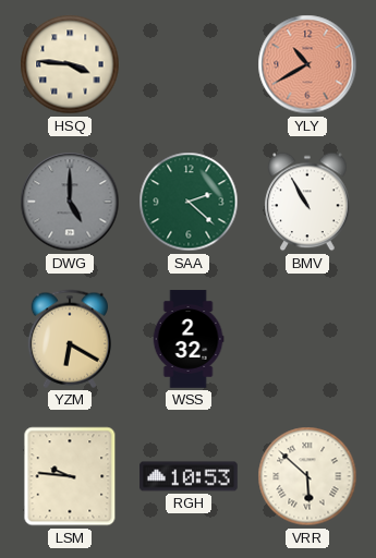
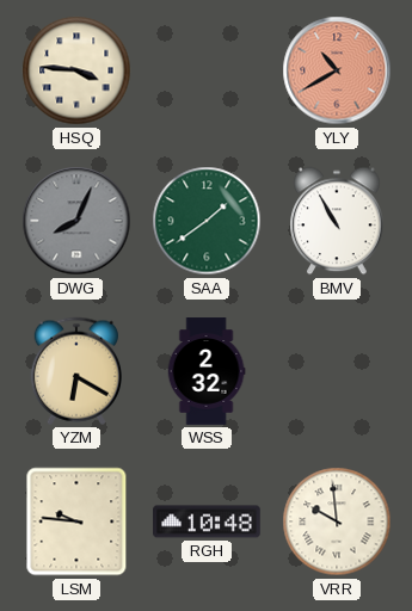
DWG: 5:00 -> 8:04
SAA: 2:22 -> 1:39
RGH: 10:53 -> 10:48
VRR: 5:52 -> 9:59
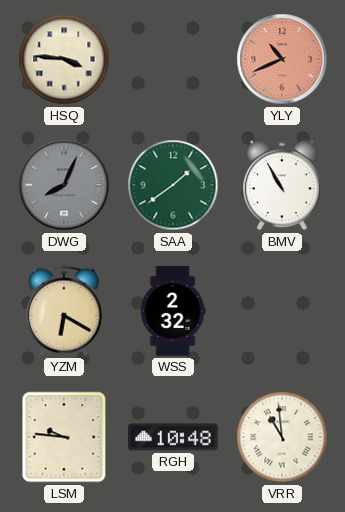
YLY: 10:40 -> 10:41
VRR: 9:59 -> 10:59
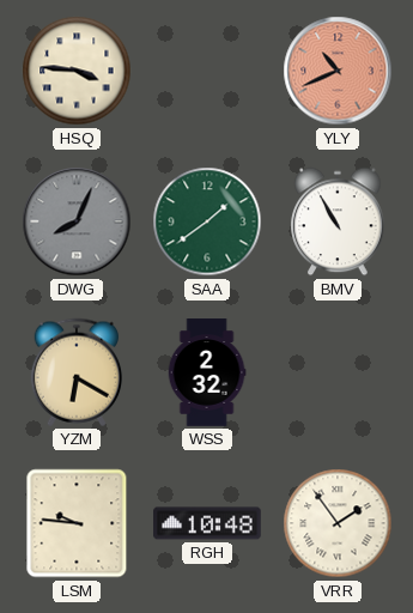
VRR: 10:59 -> 1:54
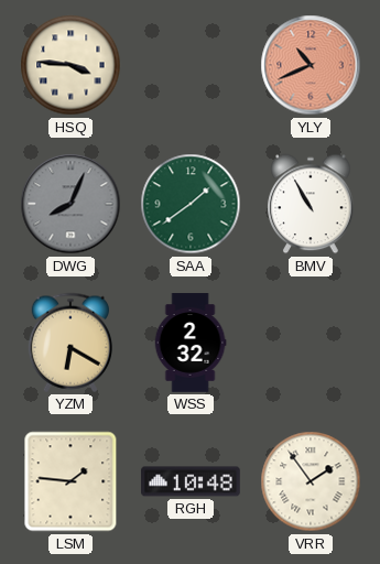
LSM: 9:46 -> 1:46
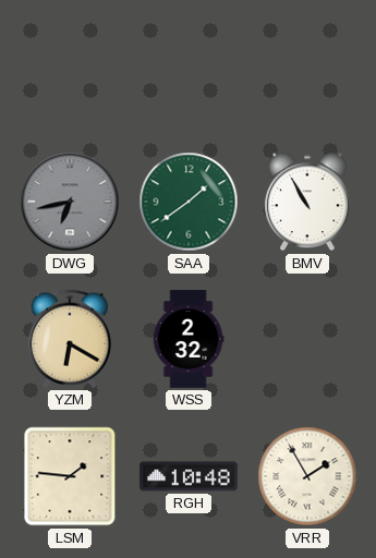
HSQ: 3:46 -> none
YLY: 10:41 -> none
DWG: 8:04 -> 6:43
VRR: 1:54 -> 1:55
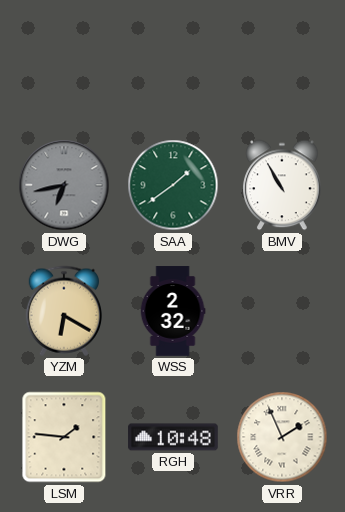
VRR: 1:55 -> 1:56
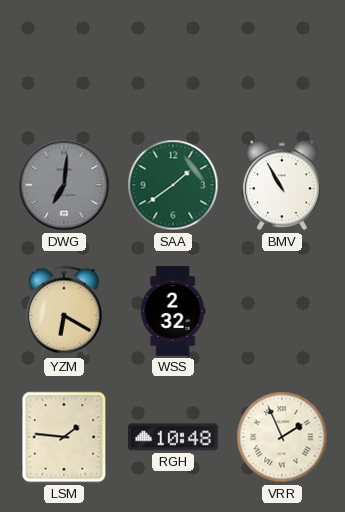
DWG: 6:43 -> 7:01
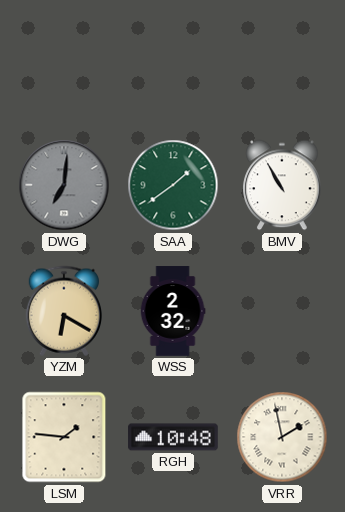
VRR: 1:56 -> 1:58
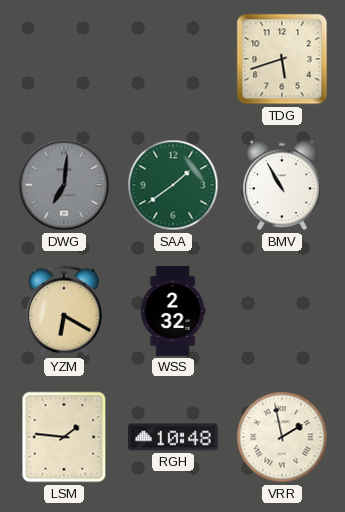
TDG: none -> 5:42
